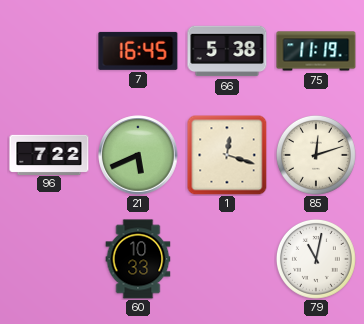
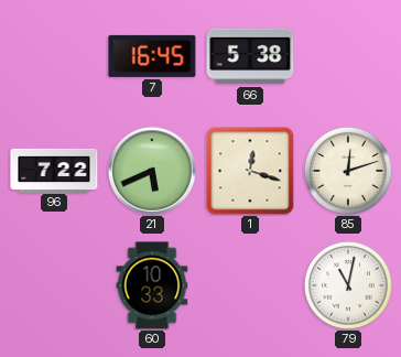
75: 11:19 -> none
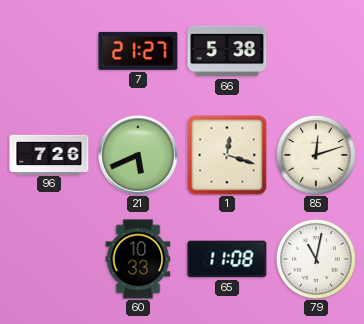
7: 16:45 -> 21:27
96: 7:22 -> 7:26
65: none -> 11:08
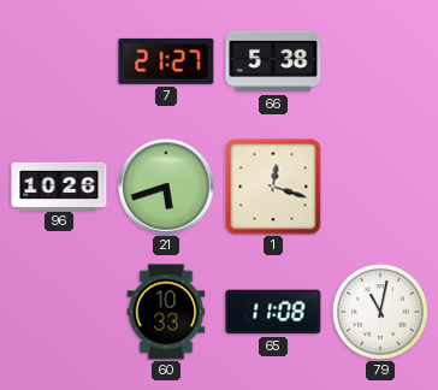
96: 7:26 -> 10:26
21: 5:41 -> 5:42
85: 12:12 -> none
